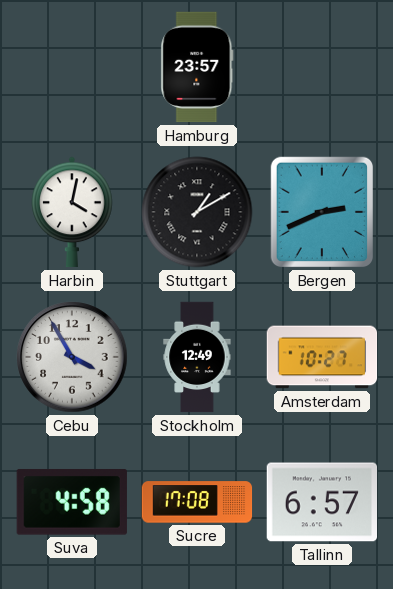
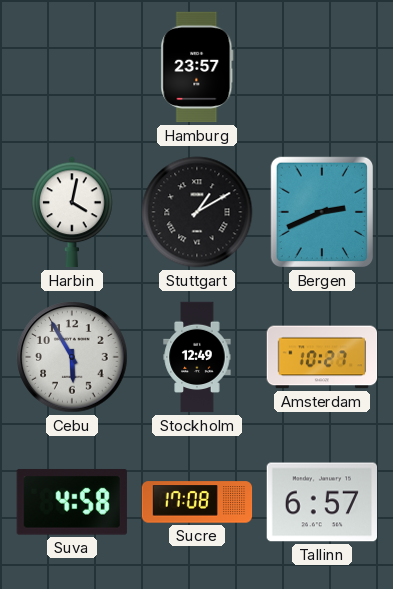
Cebu: 3:55 -> 5:55
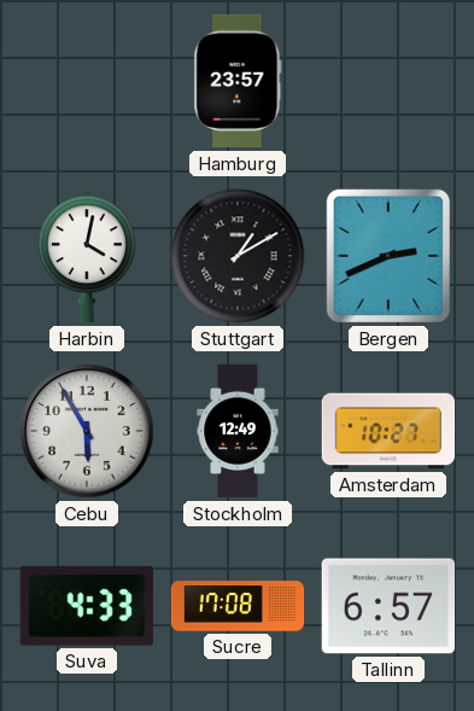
Suva: 4:58 -> 4:33
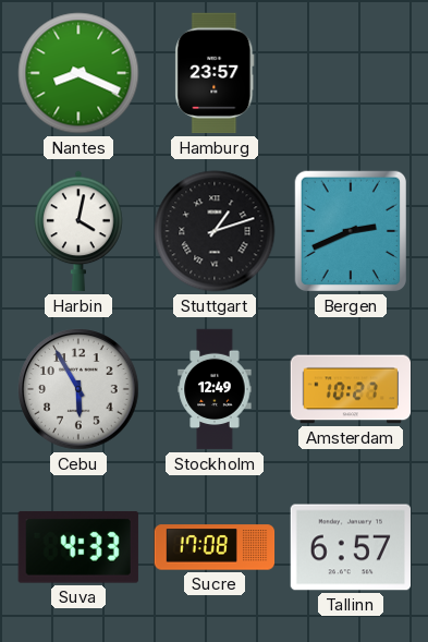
Nantes: none -> 8:19
Stuttgart: 1:10 -> 1:12
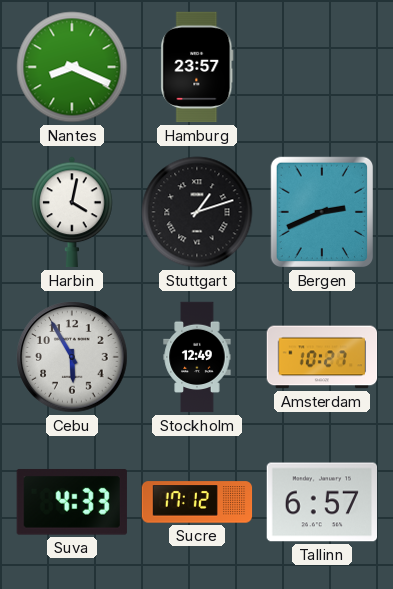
Sucre: 17:08 -> 17:12
